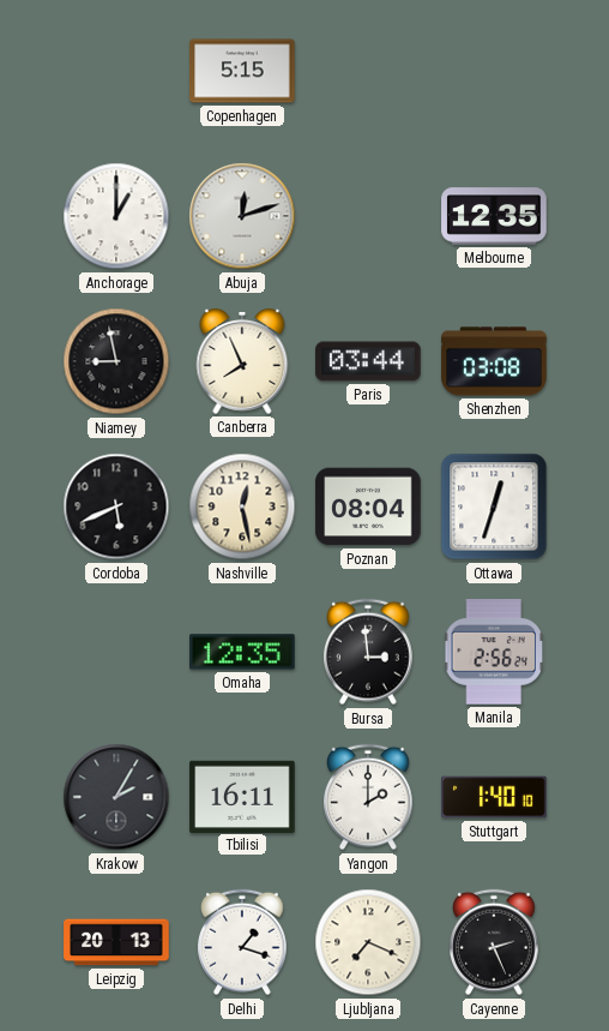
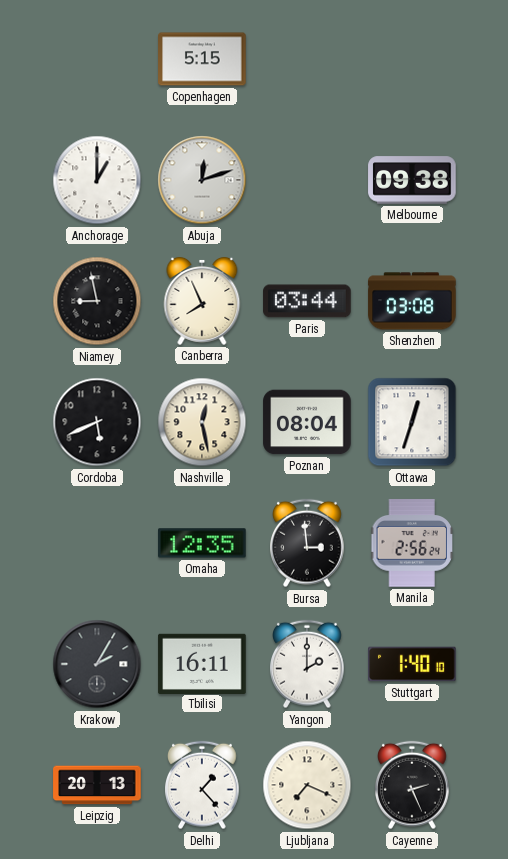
Melbourne: 12:35 -> 09:38
Delhi: 1:18 -> 1:23
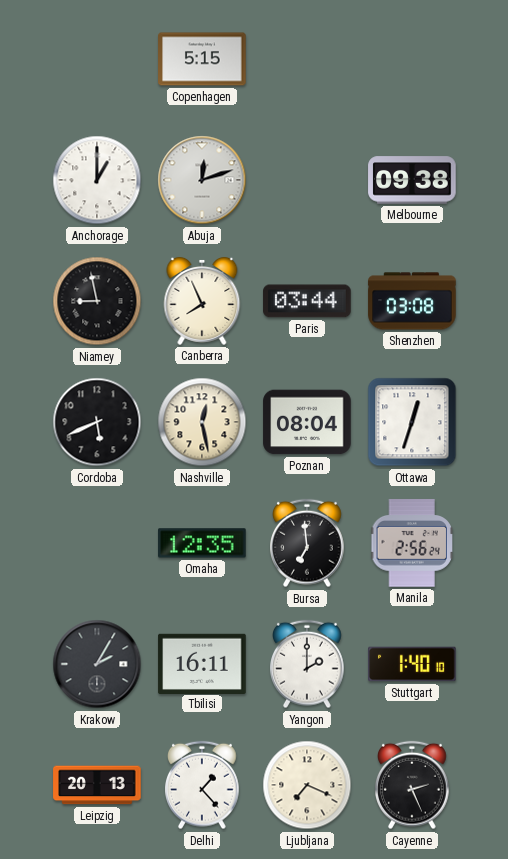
Bursa: 2:59 -> 6:59
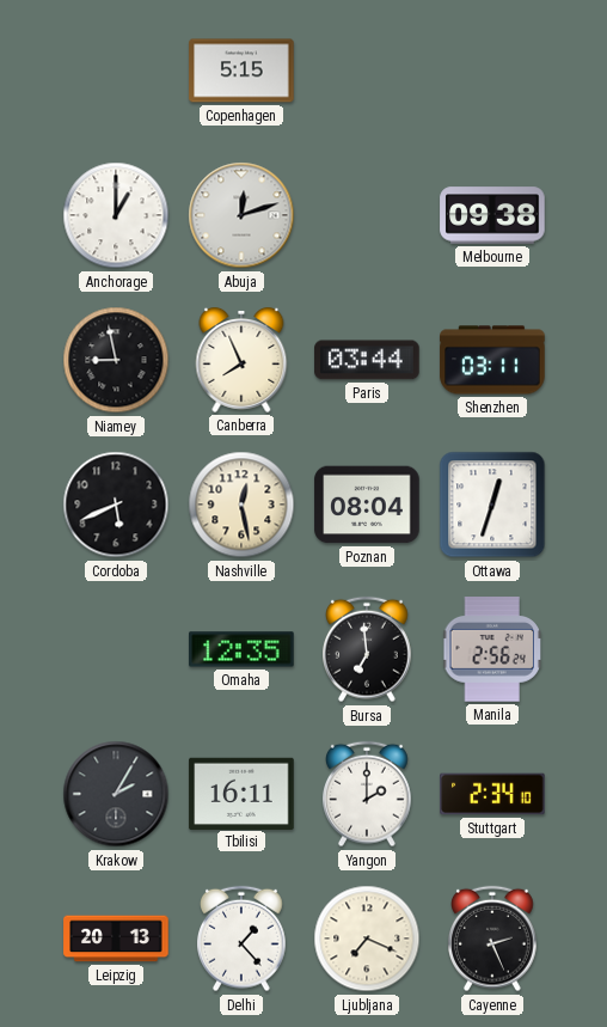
Shenzhen: 03:08 -> 03:11
Stuttgart: 1:40 -> 2:34
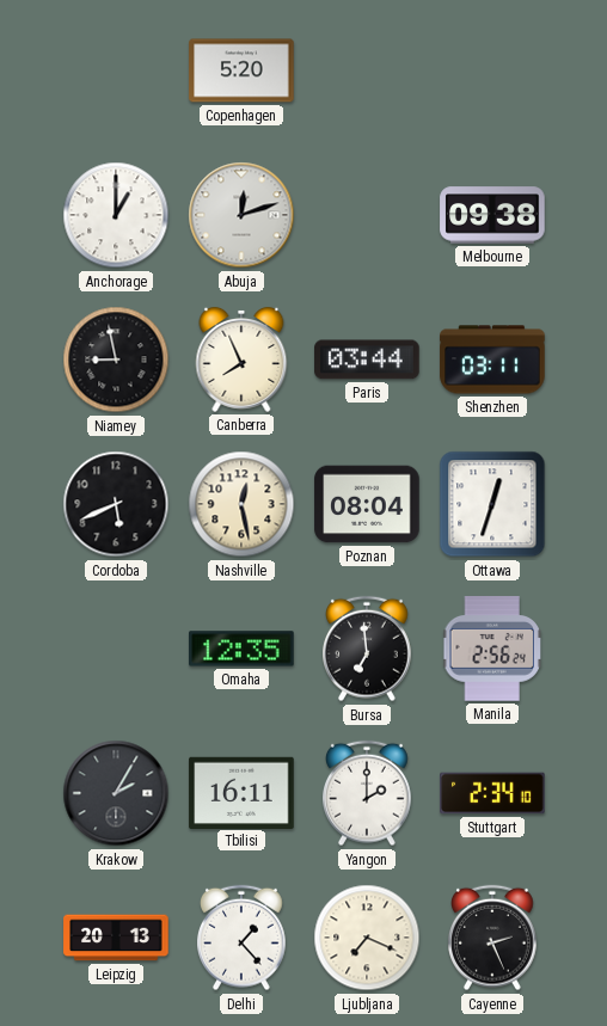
Copenhagen: 5:15 -> 5:20
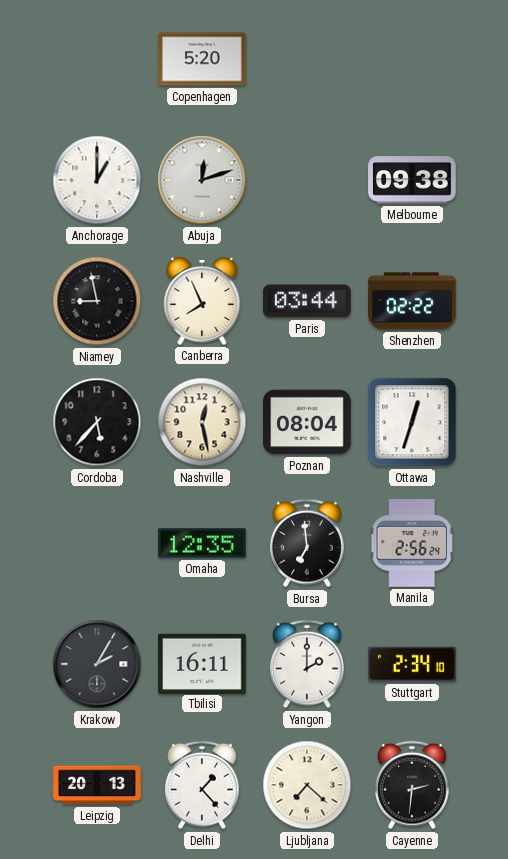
Shenzhen: 03:11 -> 02:22
Cordoba: 5:41 -> 5:37
Ljubljana: 7:19 -> 7:22
Cayenne: 2:26 -> 2:31
